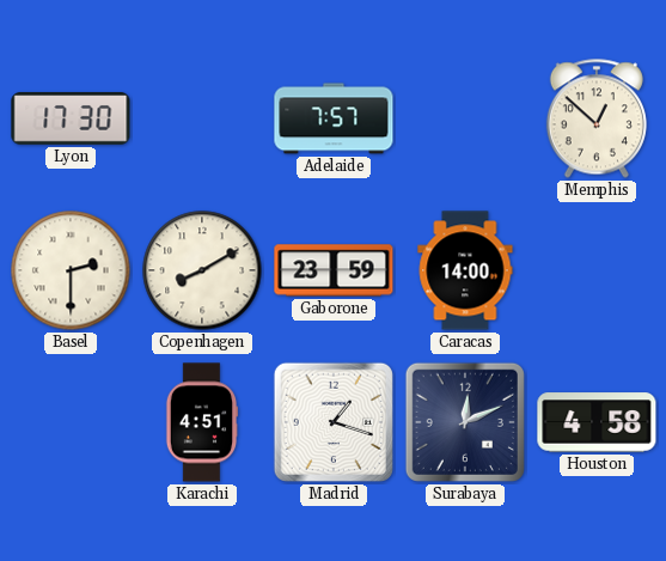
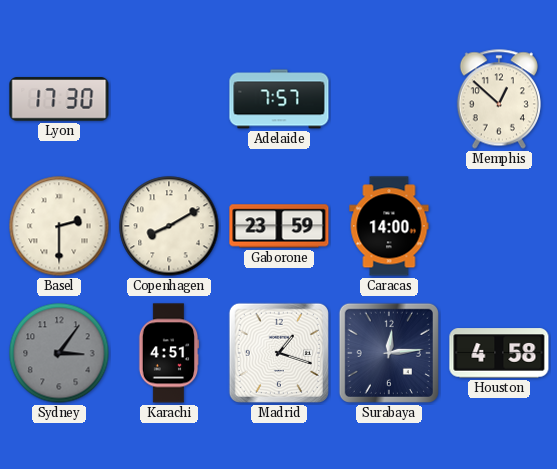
Sydney: none -> 3:06
Surabaya: 12:11 -> 12:14
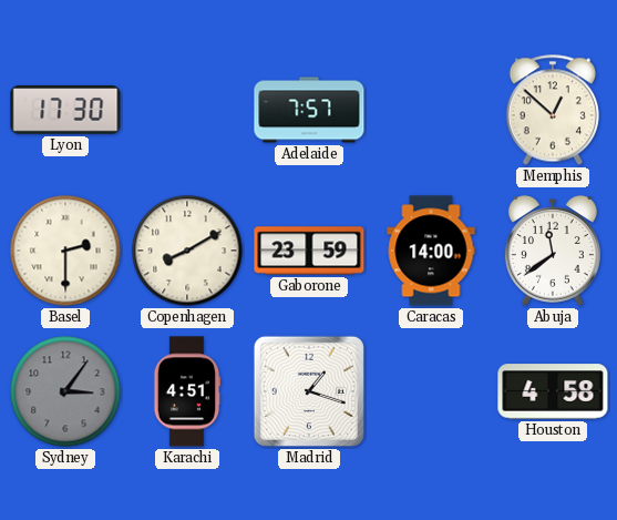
Abuja: none -> 11:39
Surabaya: 12:14 -> none
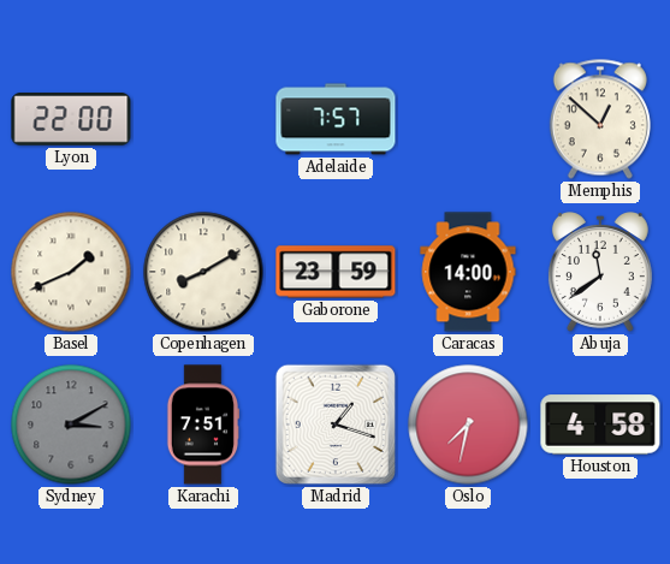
Lyon: 17:30 -> 22:00
Basel: 2:30 -> 1:41
Sydney: 3:06 -> 3:10
Karachi: 4:51 -> 7:51
Oslo: none -> 7:32
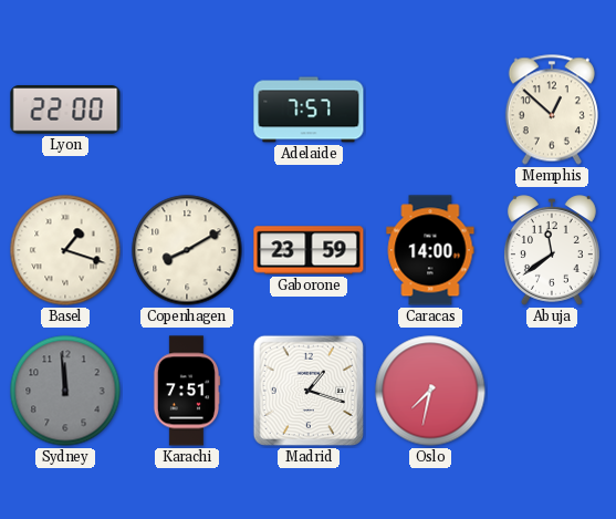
Basel: 1:41 -> 1:18
Sydney: 3:10 -> 11:59
Houston: 4:58 -> none
